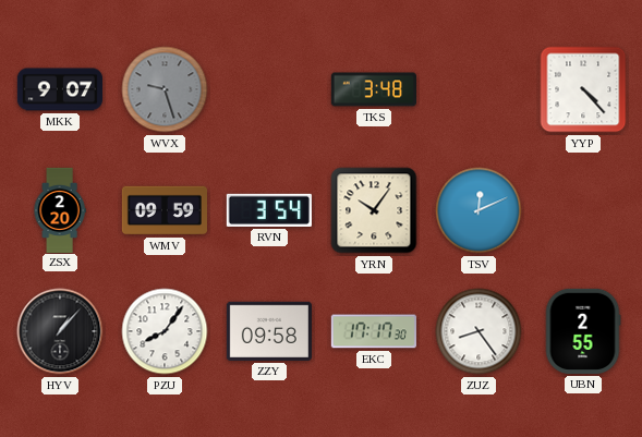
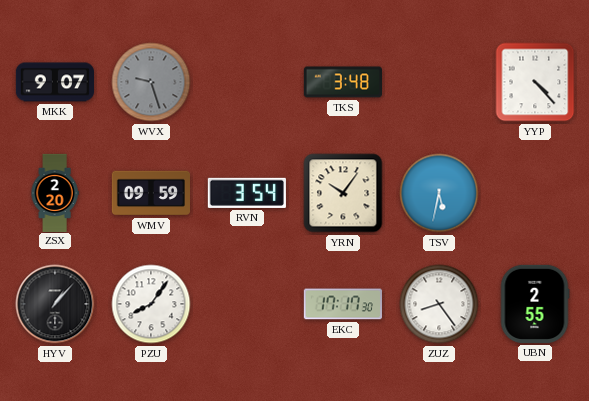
TSV: 12:11 -> 5:32
ZZY: 09:58 -> none
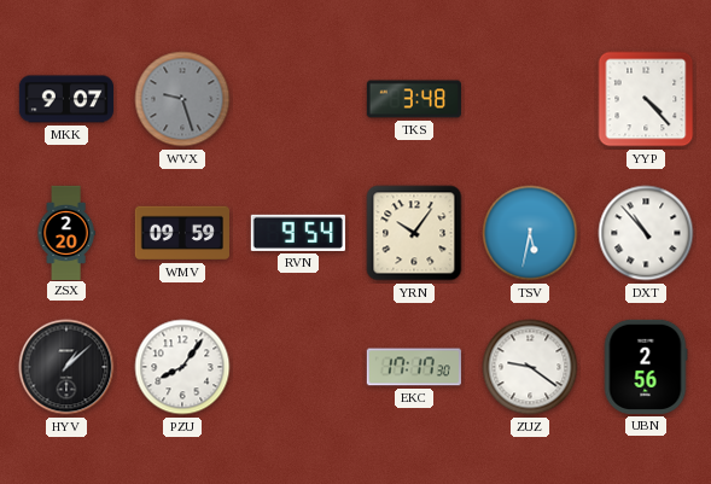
RVN: 3:54 -> 9:54
DXT: none -> 10:53
HYV: 1:07 -> 1:08
ZUZ: 8:24 -> 9:21
UBN: 2:55 -> 2:56
